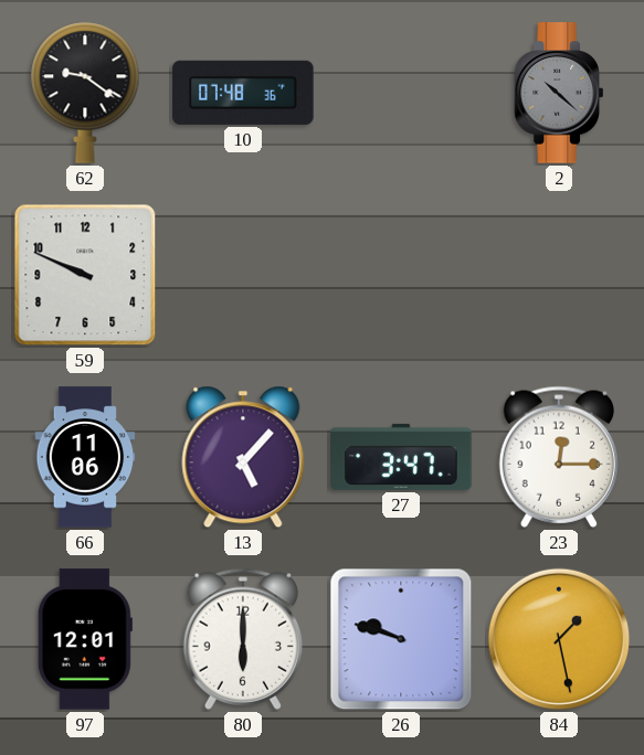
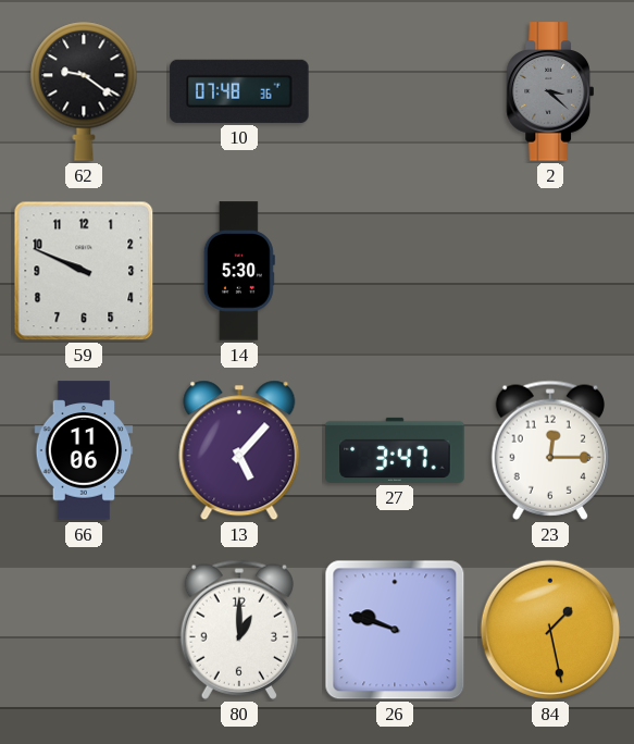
2: 10:22 -> 3:22
14: none -> 5:30
97: 12:01 -> none
80: 6:00 -> 1:00
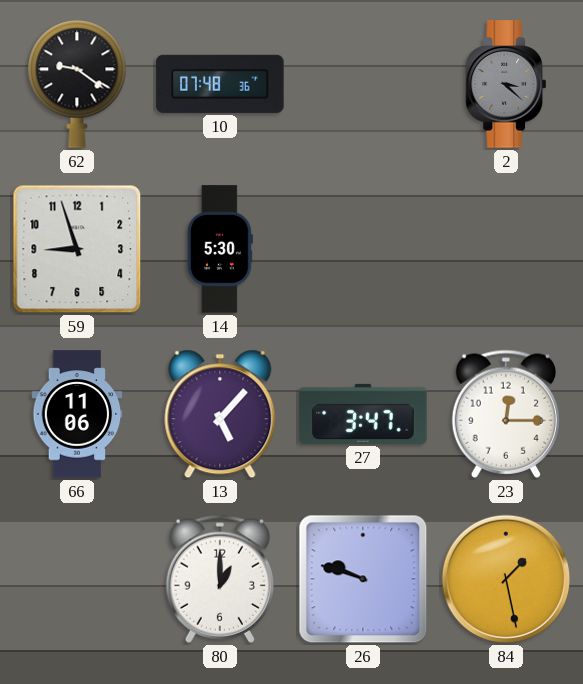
59: 9:49 -> 8:57
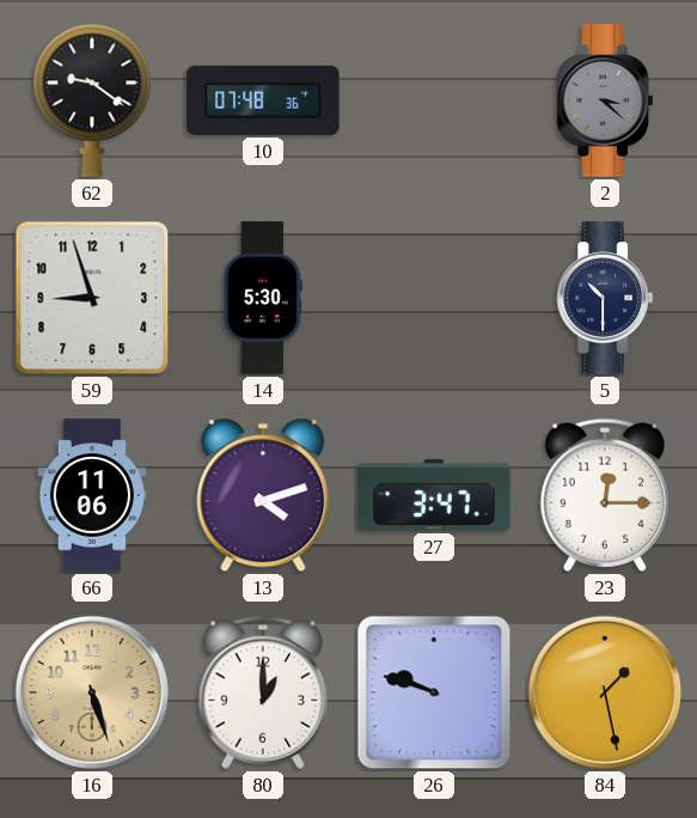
5: none -> 10:30
13: 5:07 -> 4:12
16: none -> 5:27
